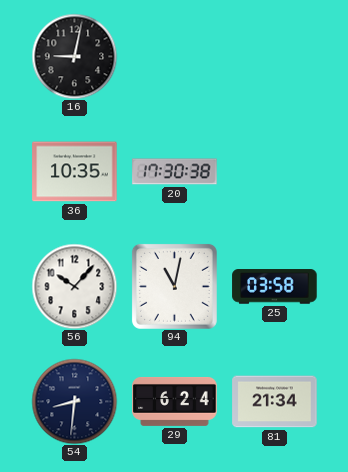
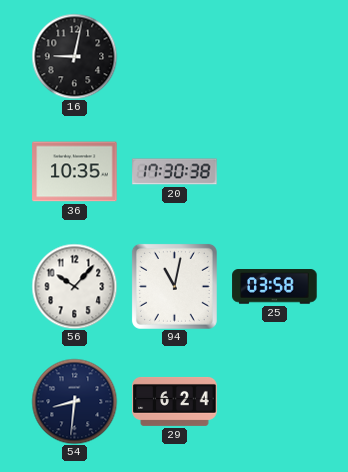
81: 21:34 -> none
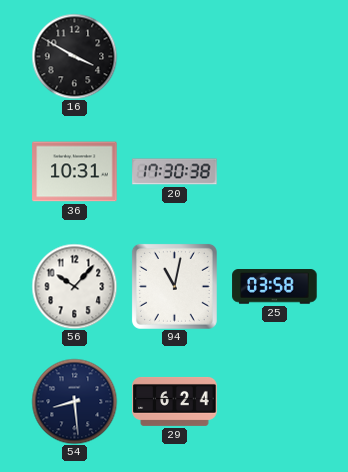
16: 9:02 -> 3:50
36: 10:35 -> 10:31
54: 8:31 -> 8:29
